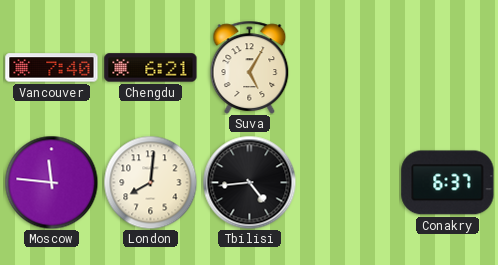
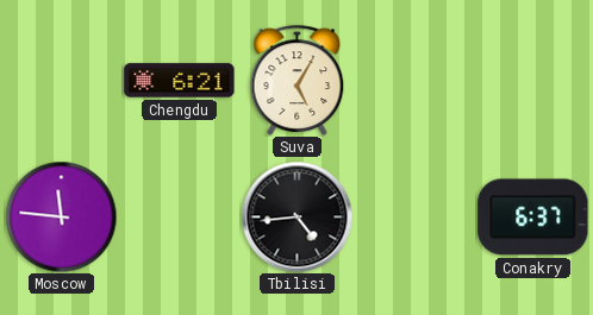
Vancouver: 7:40 -> none
London: 8:01 -> none
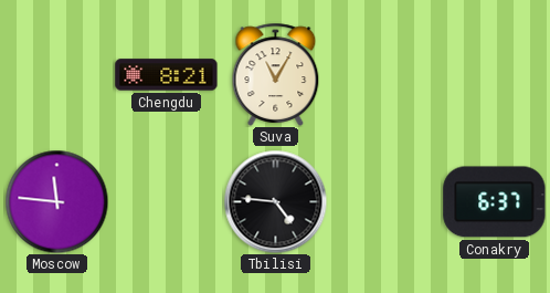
Chengdu: 6:21 -> 8:21
Suva: 5:05 -> 11:05
Tbilisi: 4:44 -> 4:46
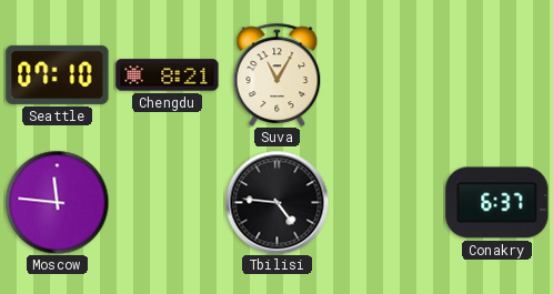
Seattle: none -> 07:10
